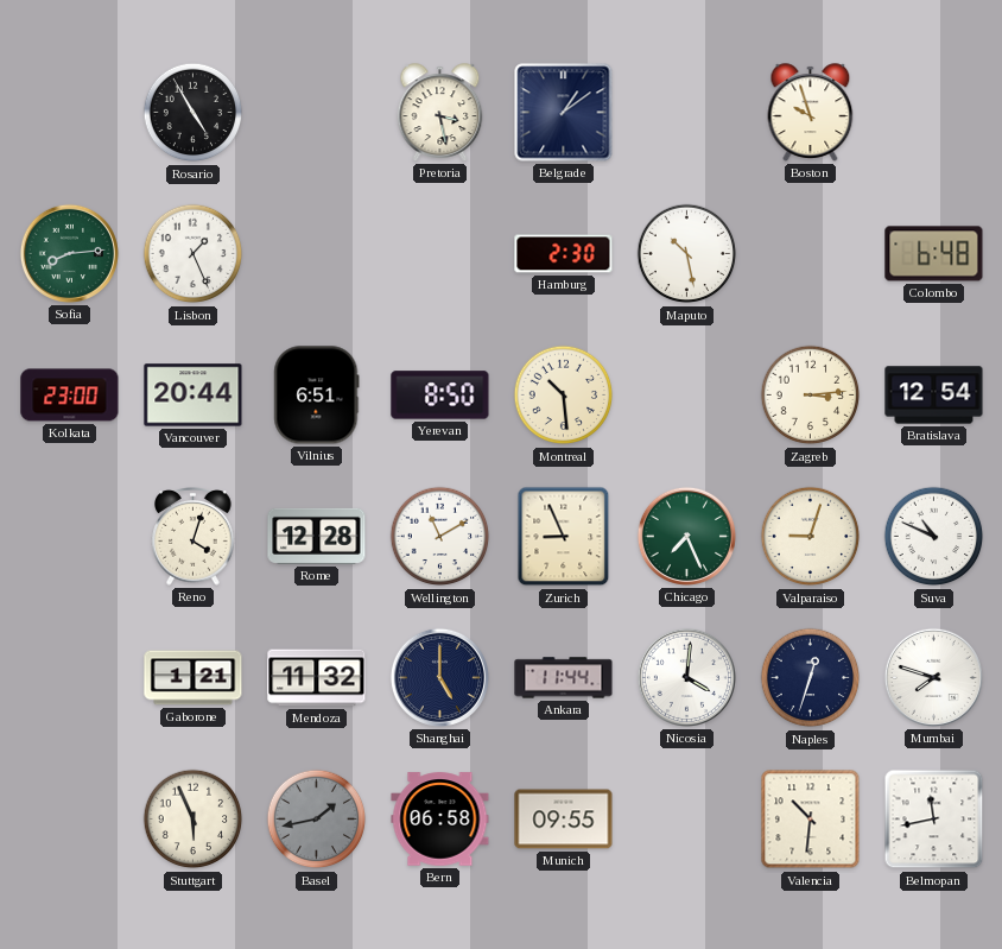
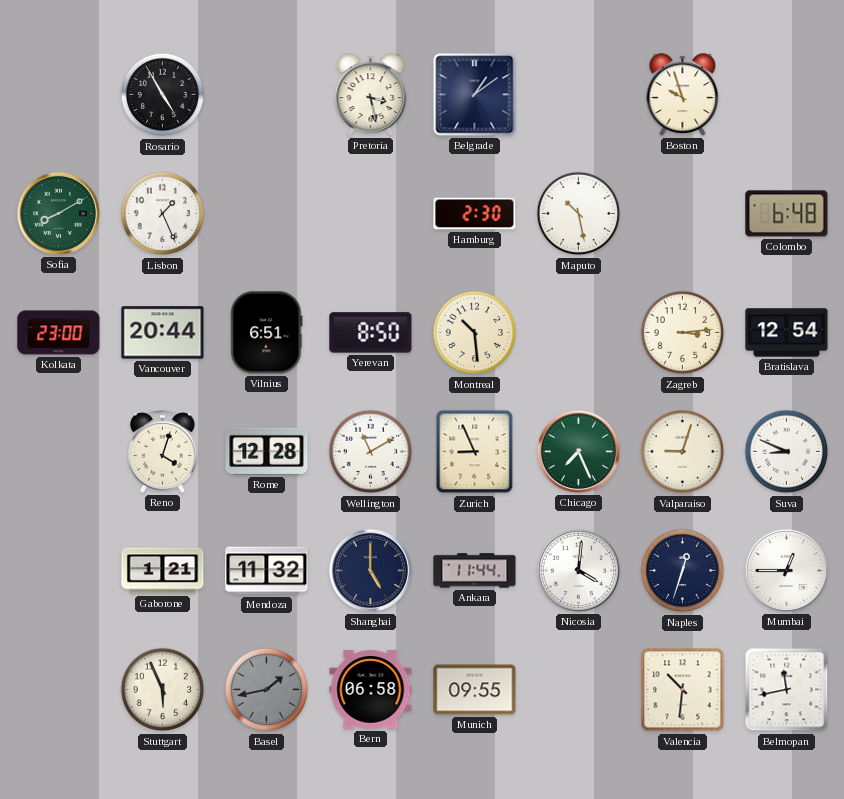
Sofia: 8:14 -> 8:10
Suva: 10:49 -> 8:49
Mumbai: 7:48 -> 12:45
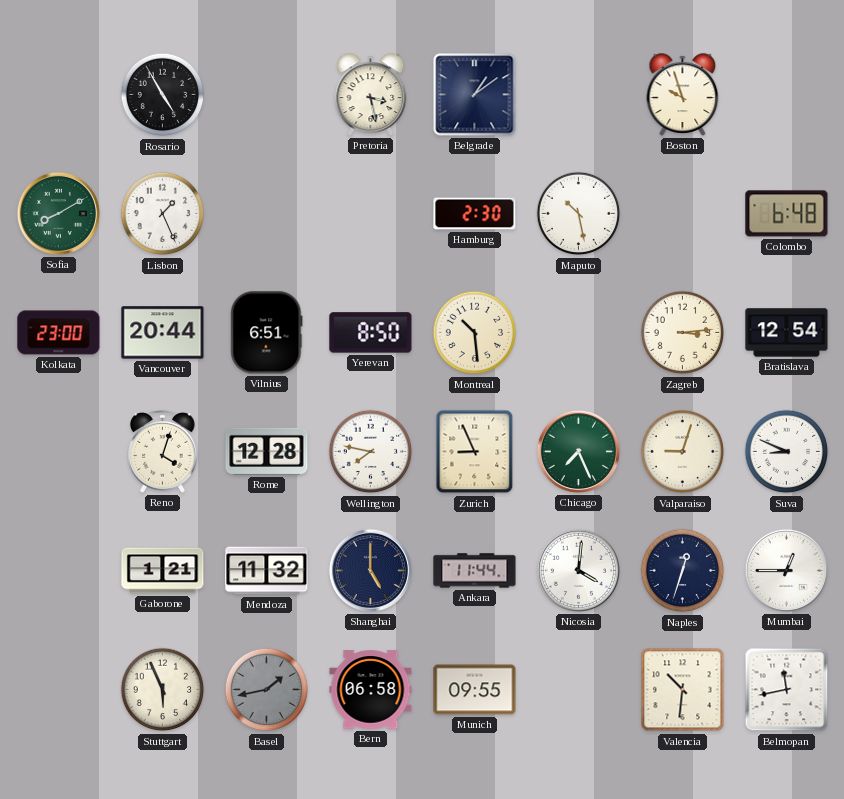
Wellington: 11:10 -> 7:47
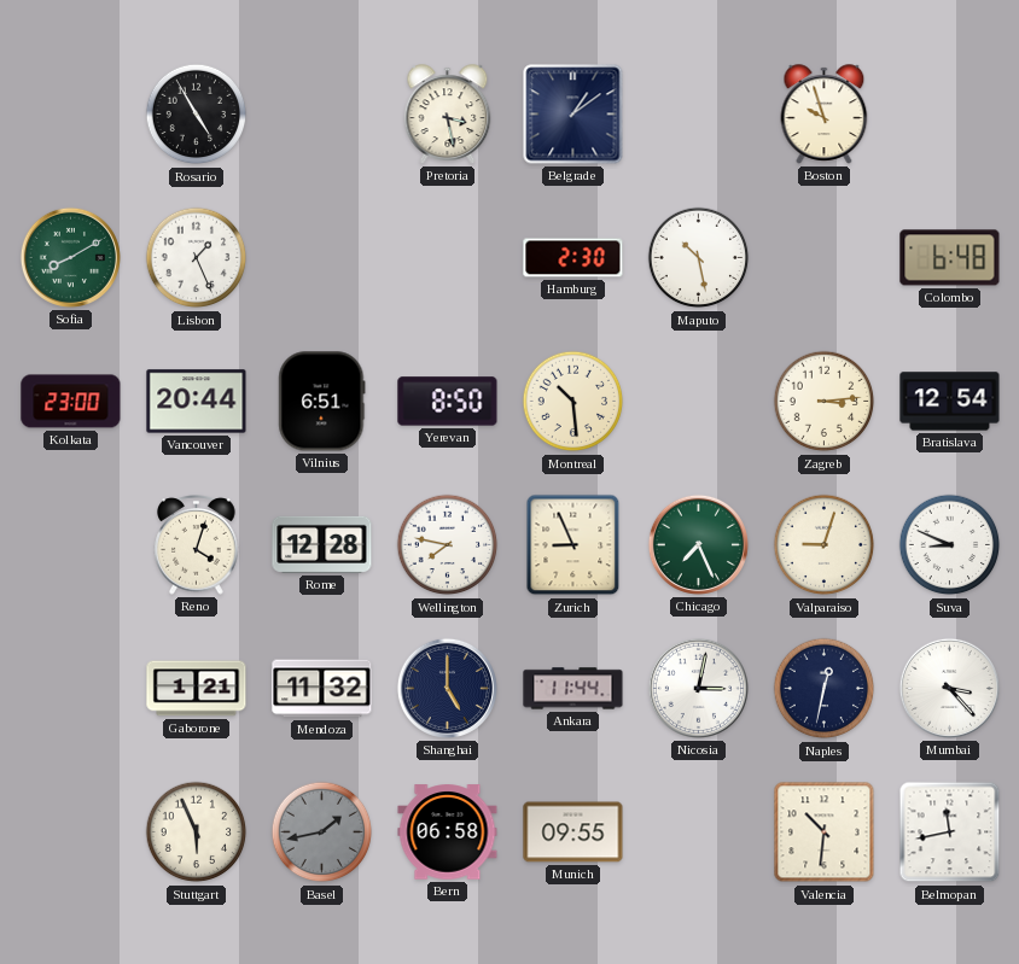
Nicosia: 4:01 -> 3:02
Naples: 12:33 -> 12:32
Mumbai: 12:45 -> 3:23
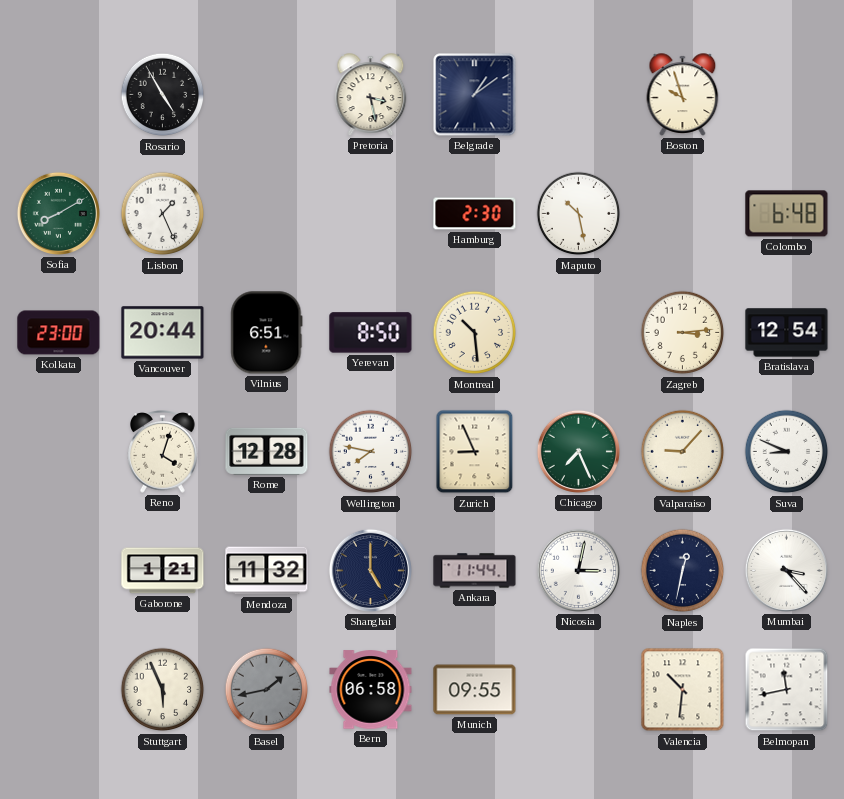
Valparaiso: 9:03 -> 9:07
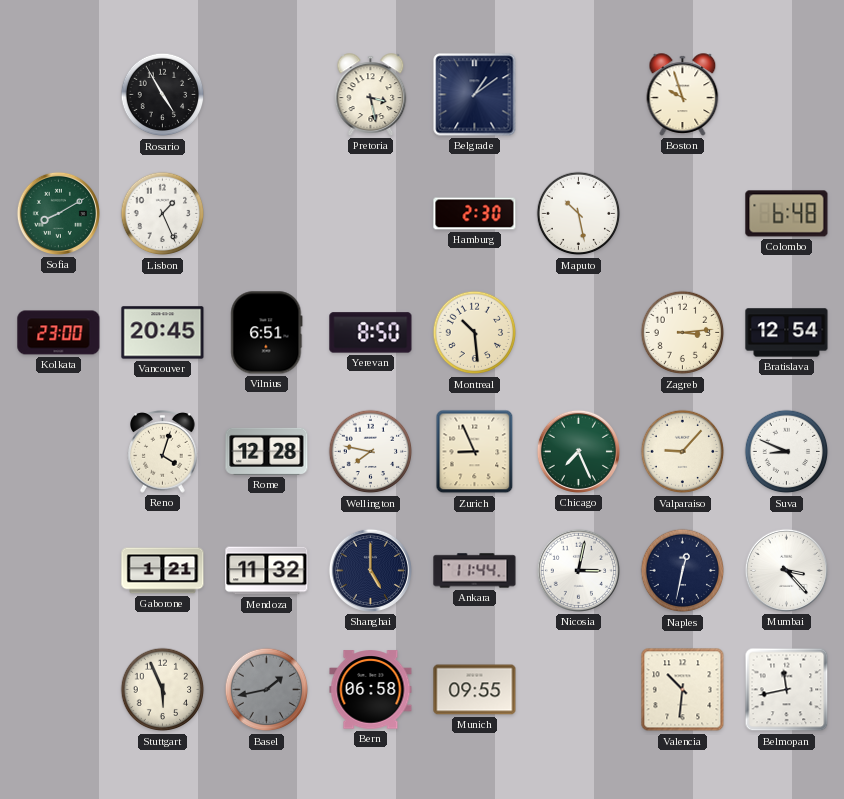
Vancouver: 20:44 -> 20:45
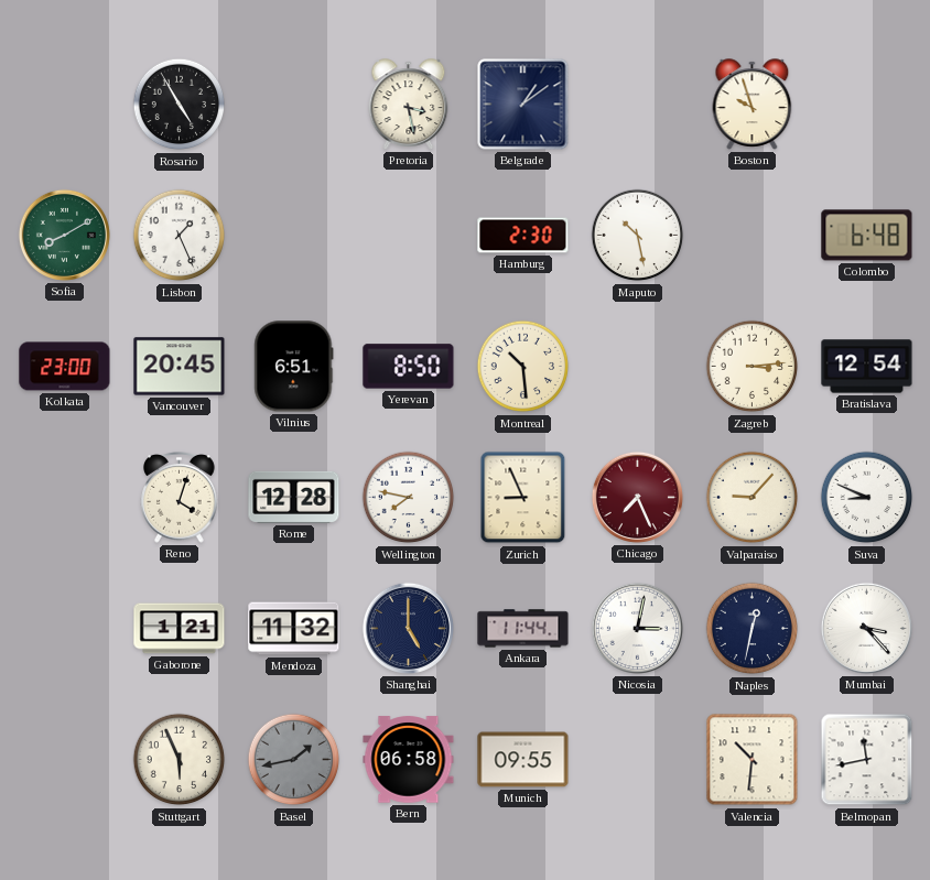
Chicago dial: green -> burgundy
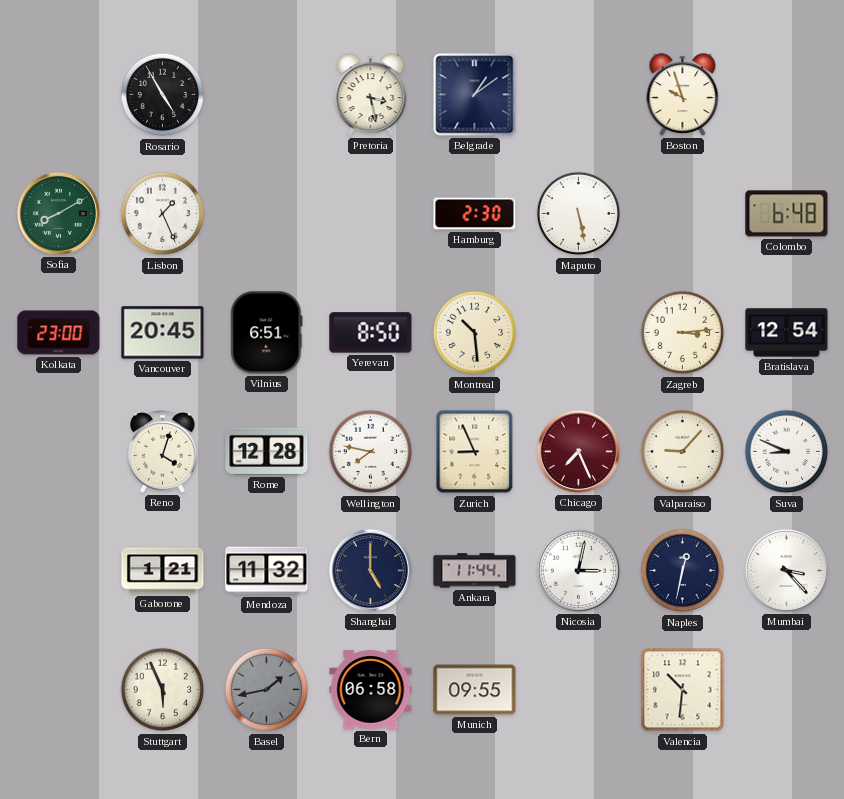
Maputo: 10:28 -> 5:28
Belmopan: 11:43 -> none
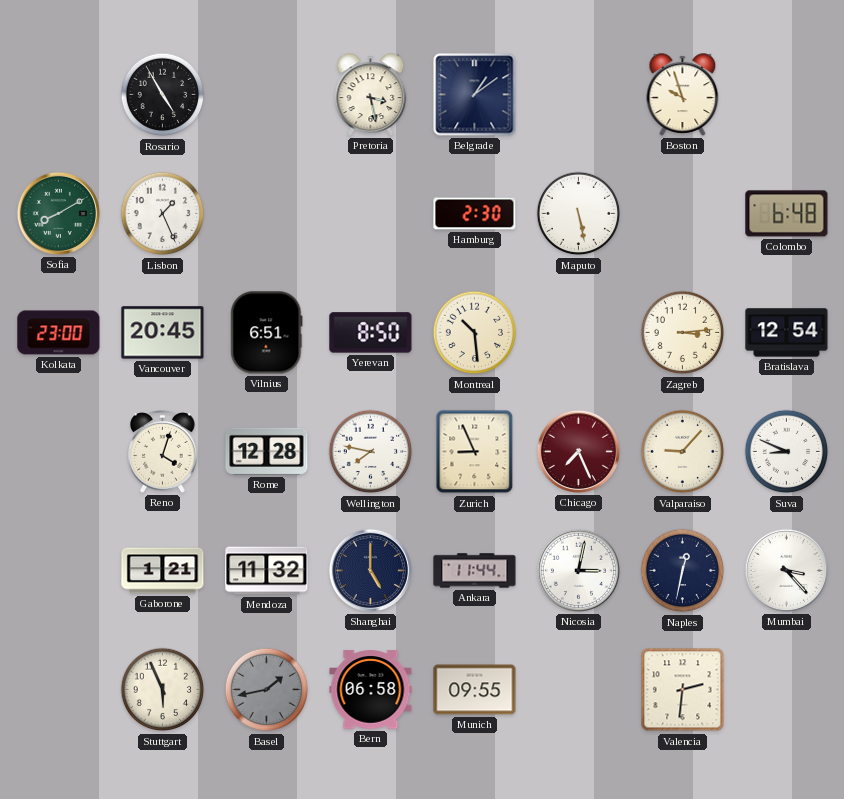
Valencia: 10:31 -> 2:31
